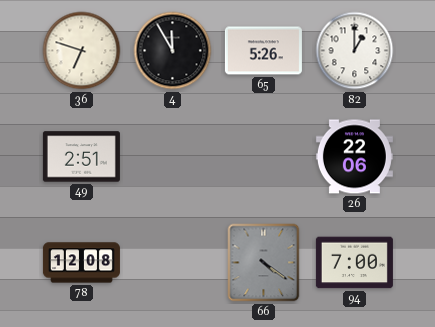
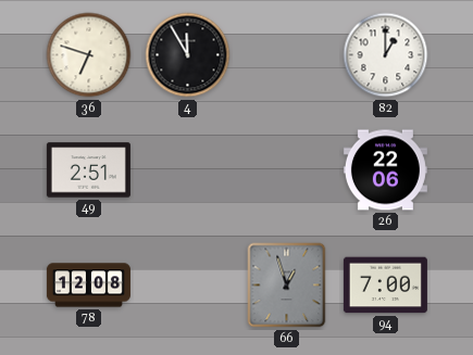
65: 5:26 -> none
66: 4:21 -> 12:57
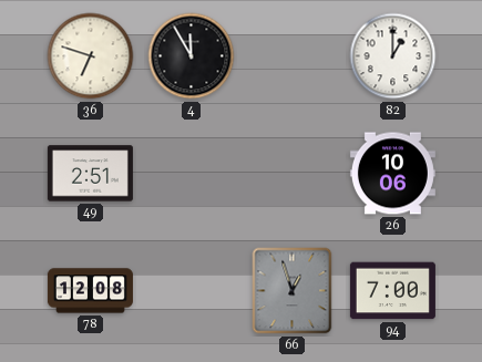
26: 22:06 -> 10:06
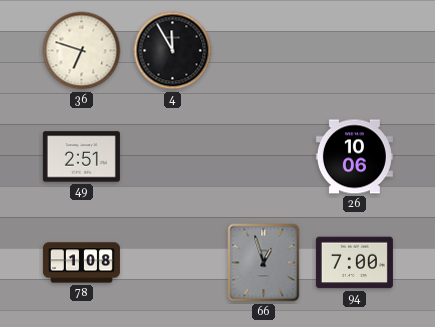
82: 1:00 -> none
78: 12:08 -> 1:08
